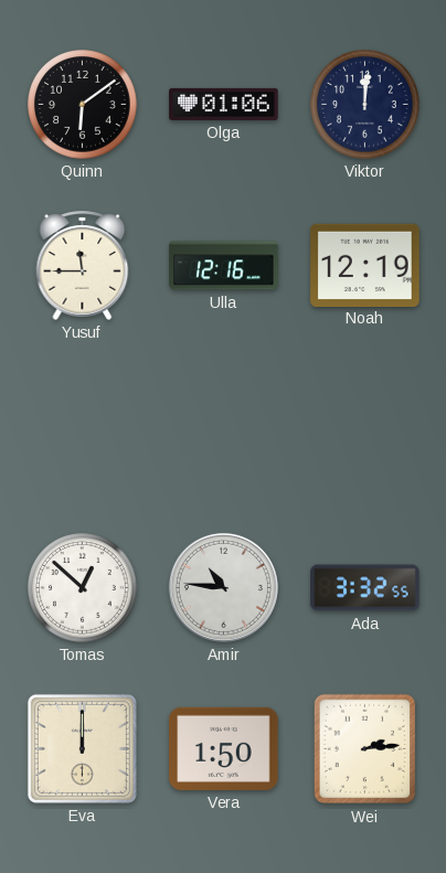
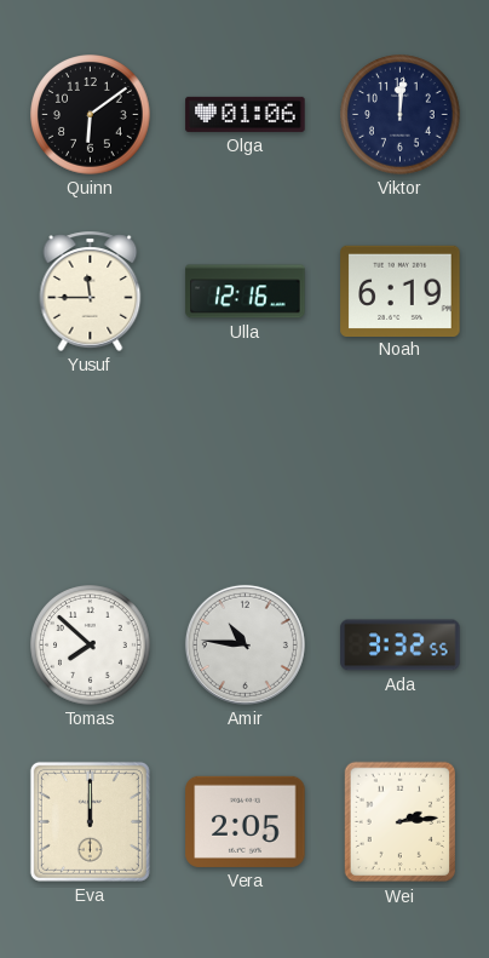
Noah: 12:19 -> 6:19
Tomas: 12:52 -> 7:52
Vera: 1:50 -> 2:05
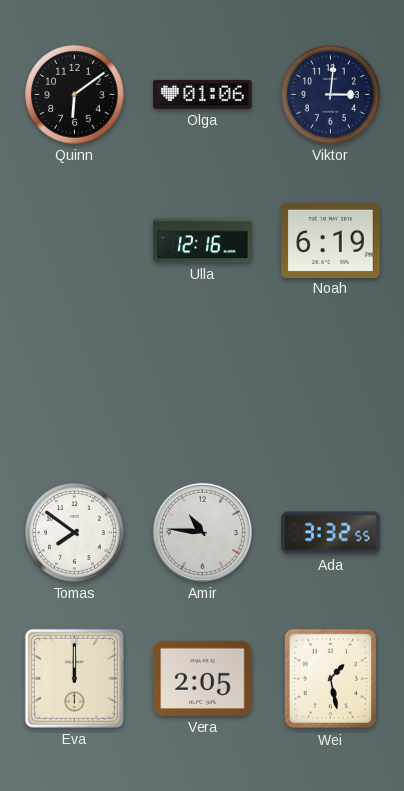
Viktor: 12:01 -> 3:01
Yusuf: 11:45 -> none
Tomas: 7:52 -> 7:51
Wei: 2:14 -> 1:28
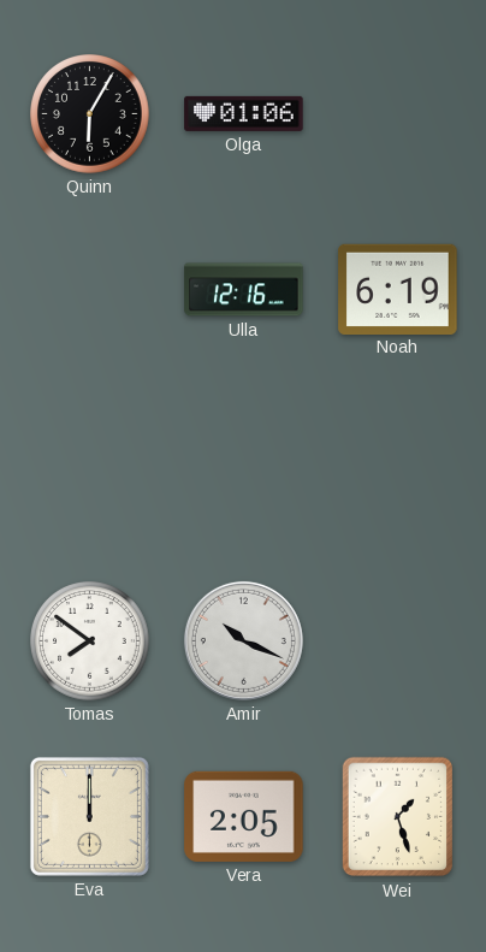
Quinn: 6:09 -> 6:05
Viktor: 3:01 -> none
Amir: 10:46 -> 10:19
Ada: 3:32 -> none
Wei: 1:28 -> 1:27
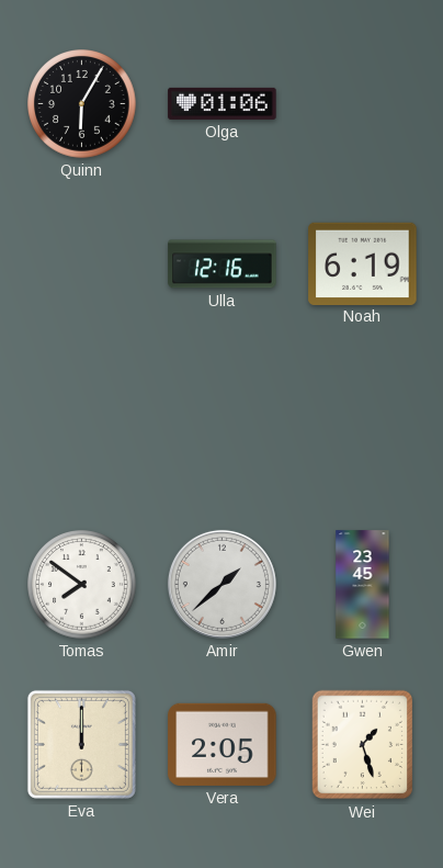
Amir: 10:19 -> 1:38
Gwen: none -> 23:45
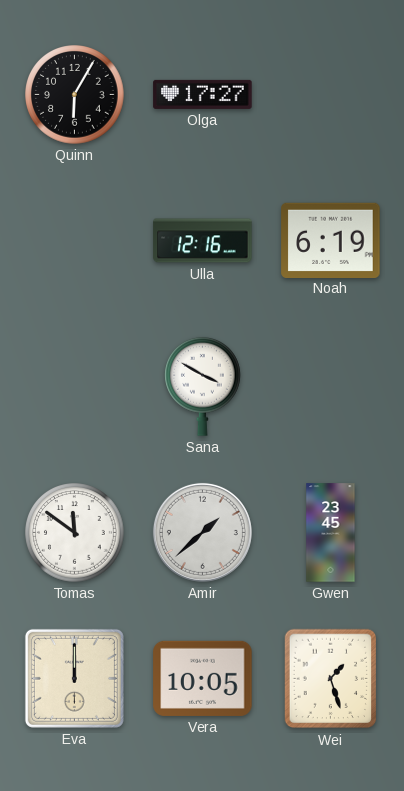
Olga: 01:06 -> 17:27
Sana: none -> 3:50
Tomas: 7:51 -> 11:51
Vera: 2:05 -> 10:05
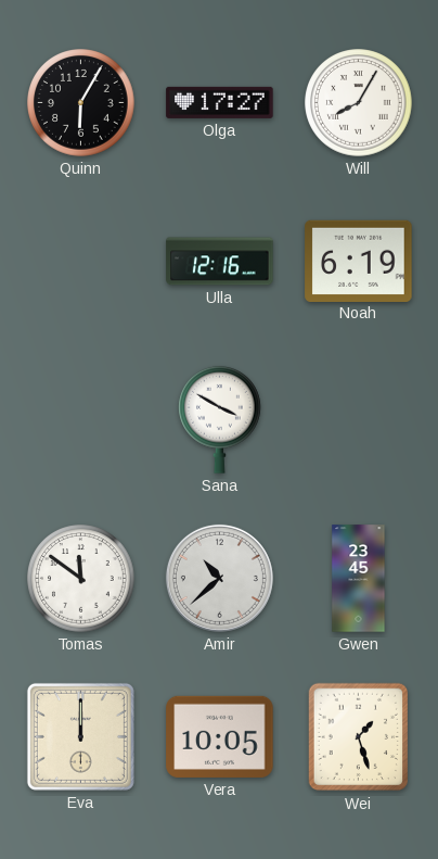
Will: none -> 8:05
Amir: 1:38 -> 10:38
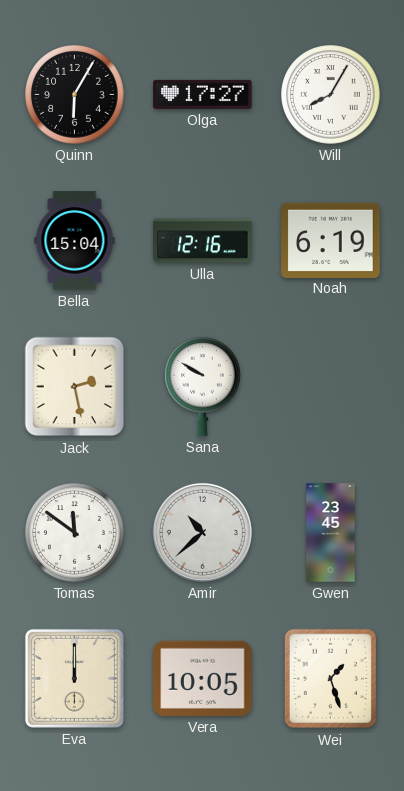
Bella: none -> 15:04
Jack: none -> 2:28
Sana: 3:50 -> 9:50
